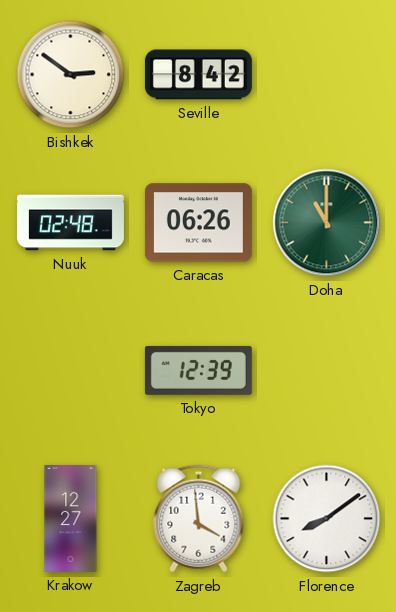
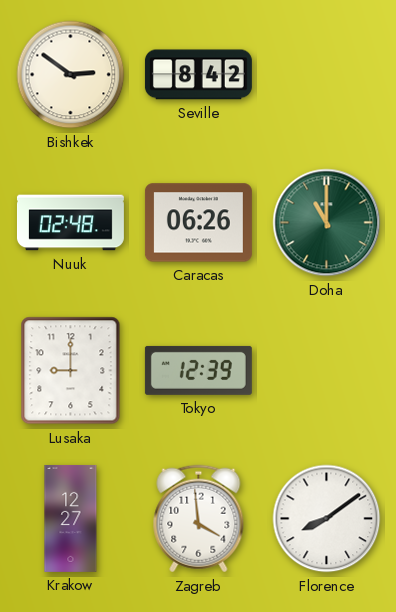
Lusaka: none -> 9:00
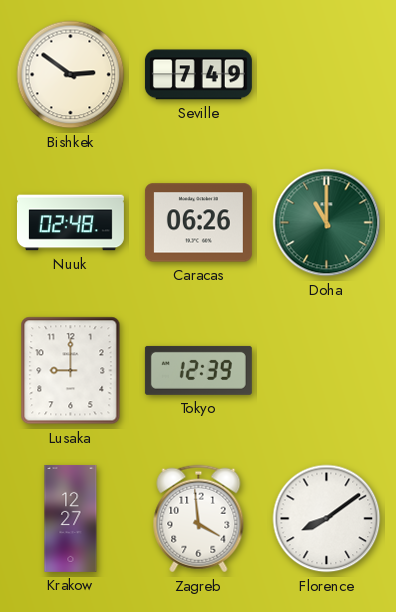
Seville: 8:42 -> 7:49
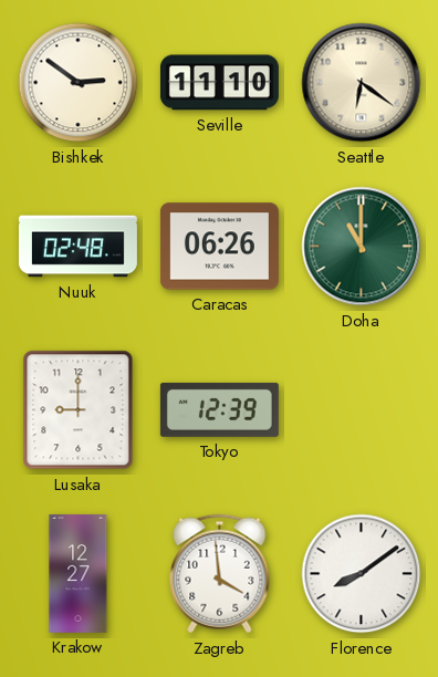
Seville: 7:49 -> 11:10
Seattle: none -> 6:21
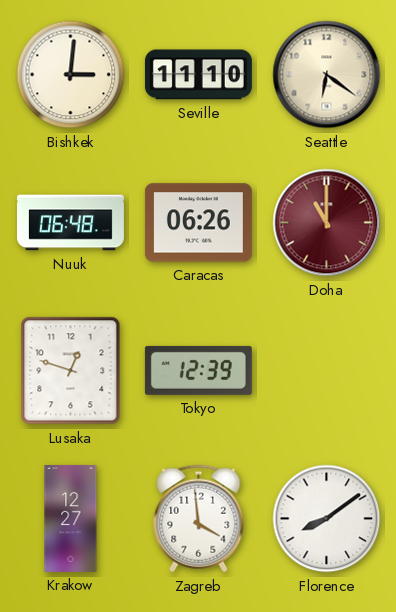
Bishkek: 2:51 -> 3:01
Nuuk: 02:48 -> 06:48
Doha dial: green -> burgundy
Lusaka: 9:00 -> 12:48
